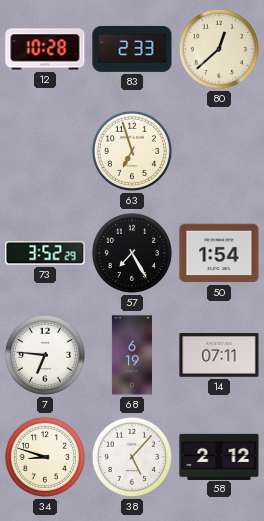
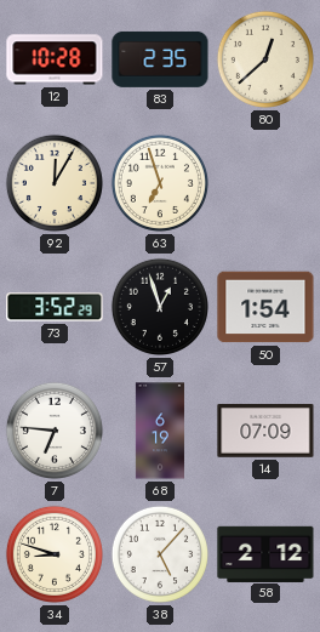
83: 2:33 -> 2:35
92: none -> 12:05
57: 7:25 -> 12:57
14: 07:11 -> 07:09
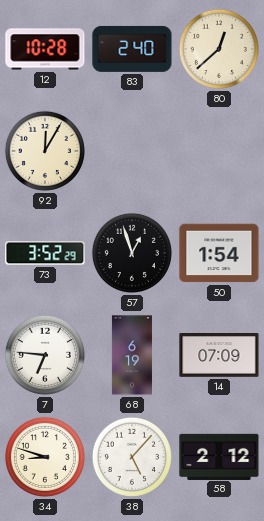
83: 2:35 -> 2:40
63: 6:57 -> none
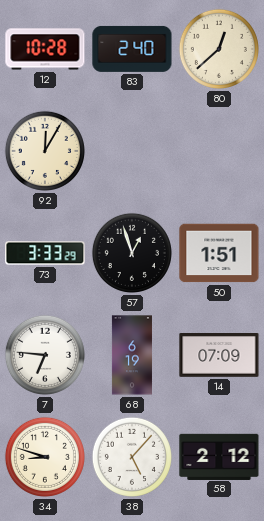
73: 3:52 -> 3:33
50: 1:54 -> 1:51
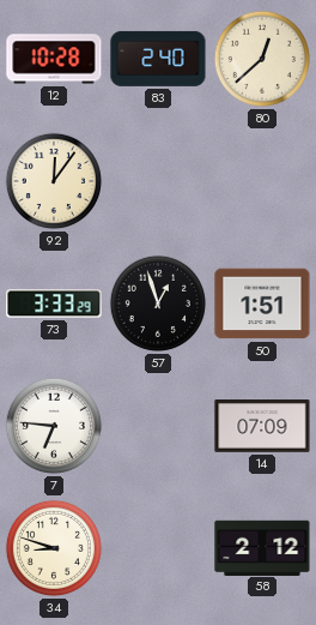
92: 12:05 -> 12:06
68: 6:19 -> none
38: 5:07 -> none
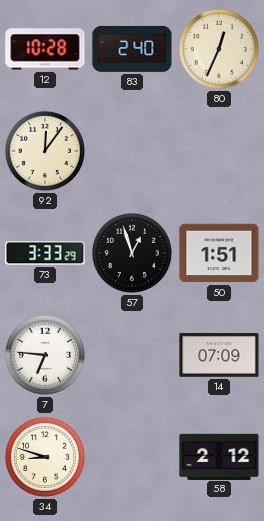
80: 12:38 -> 12:34
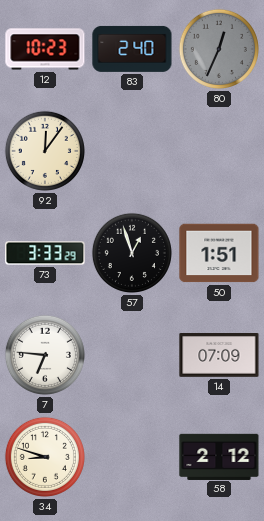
12: 10:28 -> 10:23
80 dial: cream -> grey
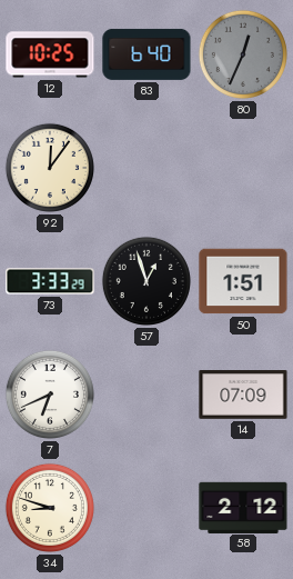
12: 10:23 -> 10:25
83: 2:40 -> 6:40
7: 6:46 -> 6:41
